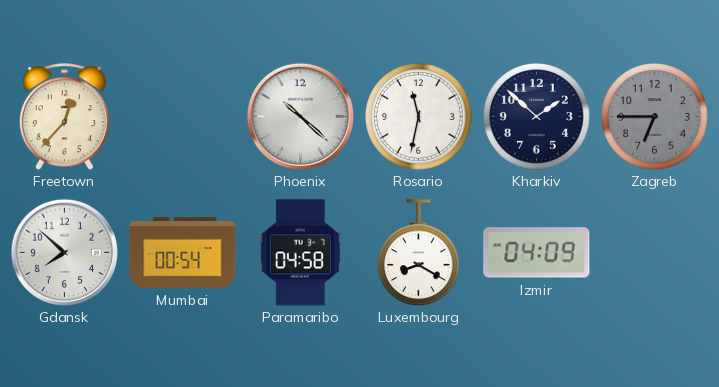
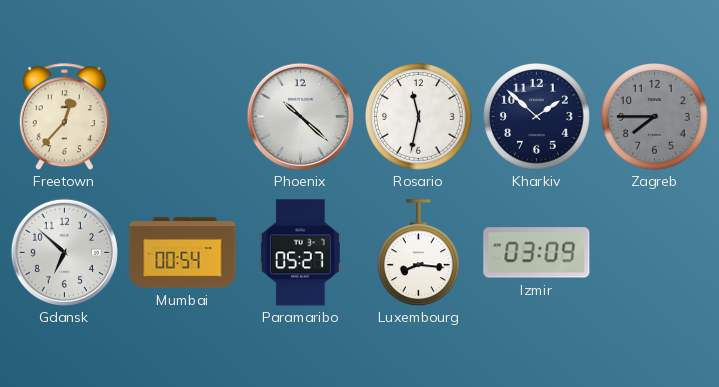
Zagreb: 6:45 -> 7:45
Gdansk: 7:52 -> 6:52
Paramaribo: 04:58 -> 05:27
Luxembourg: 8:20 -> 8:16
Izmir: 04:09 -> 03:09
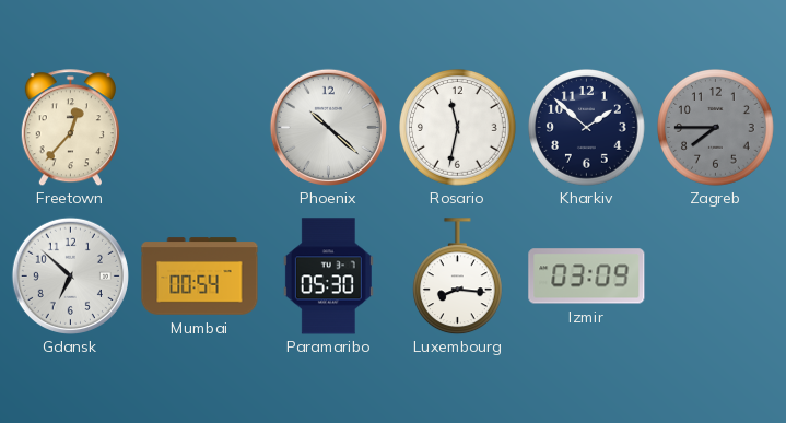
Paramaribo: 05:27 -> 05:30
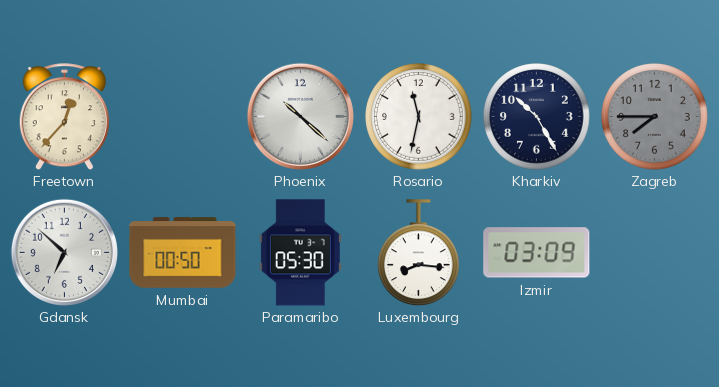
Kharkiv: 1:52 -> 10:25
Mumbai: 00:54 -> 00:50
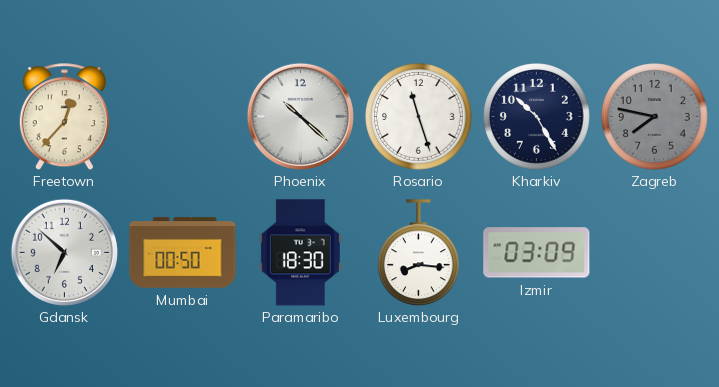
Rosario: 11:32 -> 11:27
Zagreb: 7:45 -> 7:47
Paramaribo: 05:30 -> 18:30
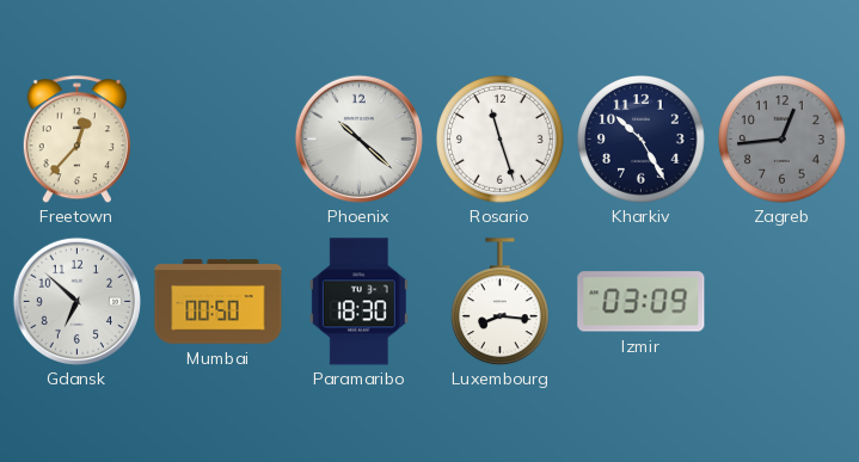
Zagreb: 7:47 -> 12:44
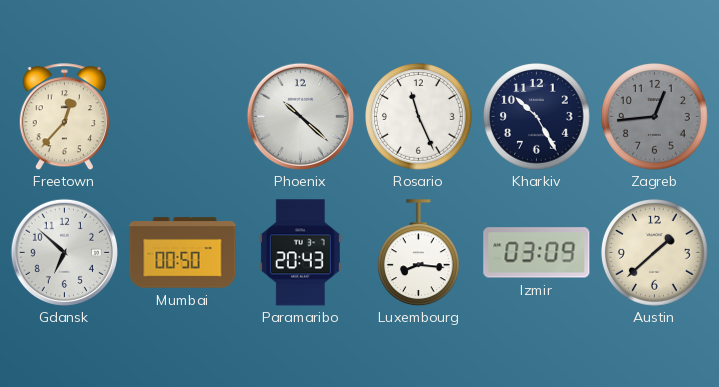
Rosario: 11:27 -> 11:26
Paramaribo: 18:30 -> 20:43
Austin: none -> 1:38
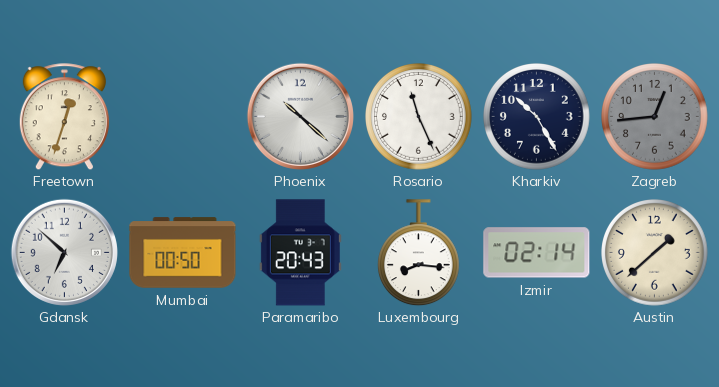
Freetown: 12:37 -> 12:33
Izmir: 03:09 -> 02:14
